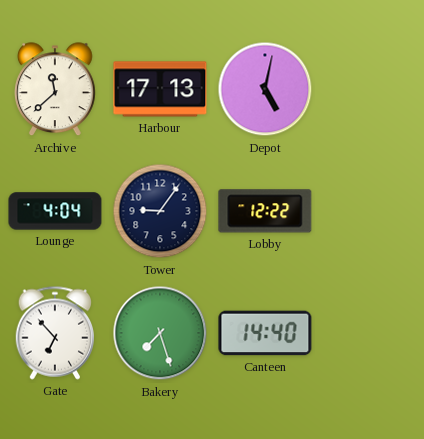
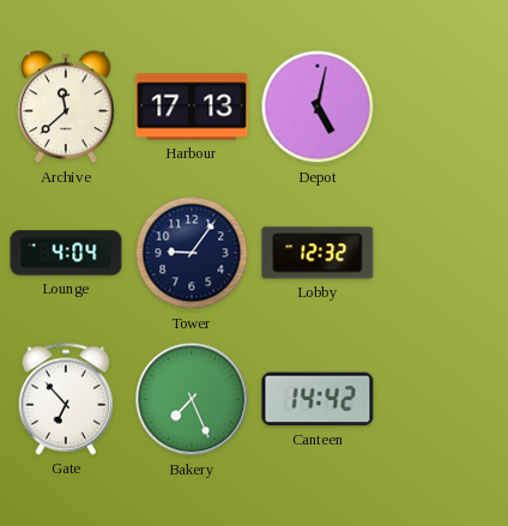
Lobby: 12:22 -> 12:32
Bakery: 7:27 -> 7:26
Canteen: 14:40 -> 14:42
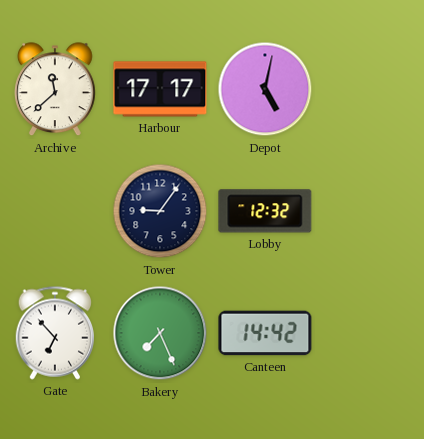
Harbour: 17:13 -> 17:17
Lounge: 4:04 -> none
